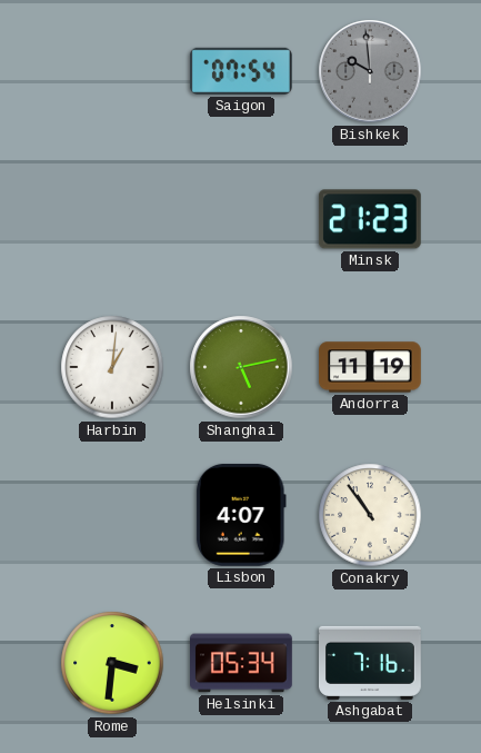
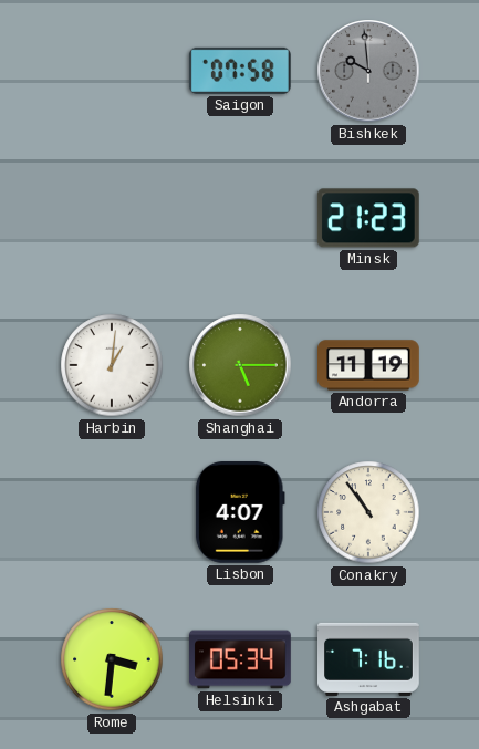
Saigon: 07:54 -> 07:58
Shanghai: 5:13 -> 5:15
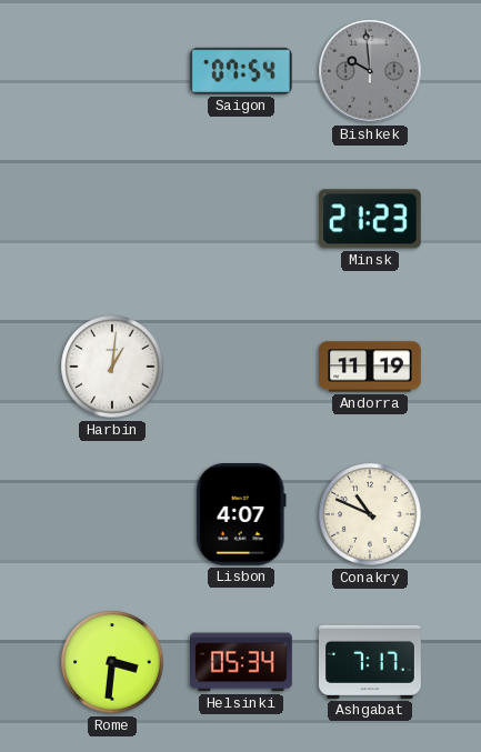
Saigon: 07:58 -> 07:54
Shanghai: 5:15 -> none
Conakry: 10:54 -> 10:49
Ashgabat: 7:16 -> 7:17
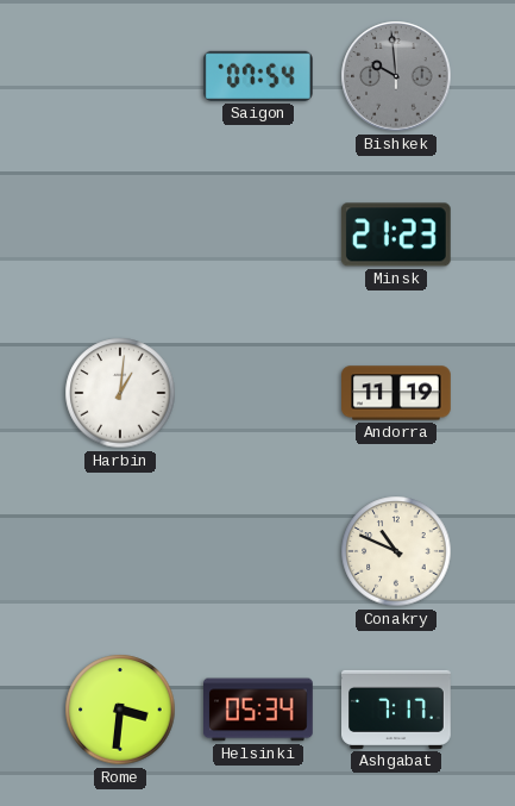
Lisbon: 4:07 -> none
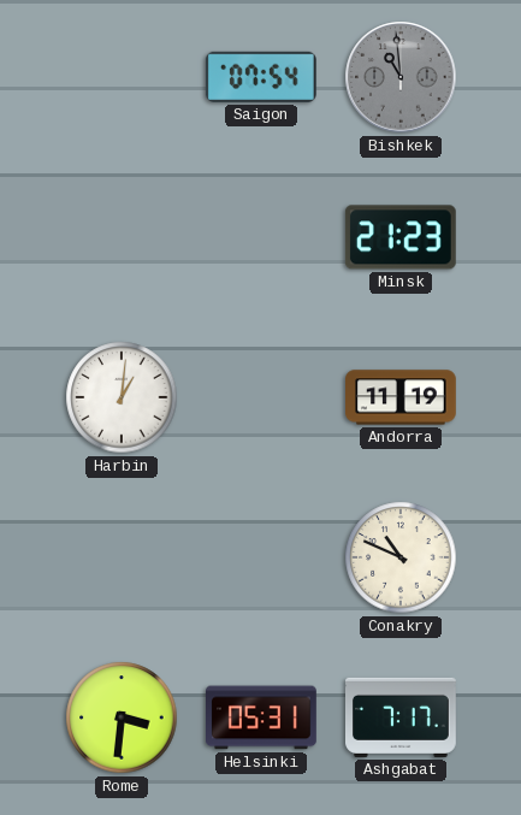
Bishkek: 9:59 -> 10:59
Helsinki: 05:34 -> 05:31
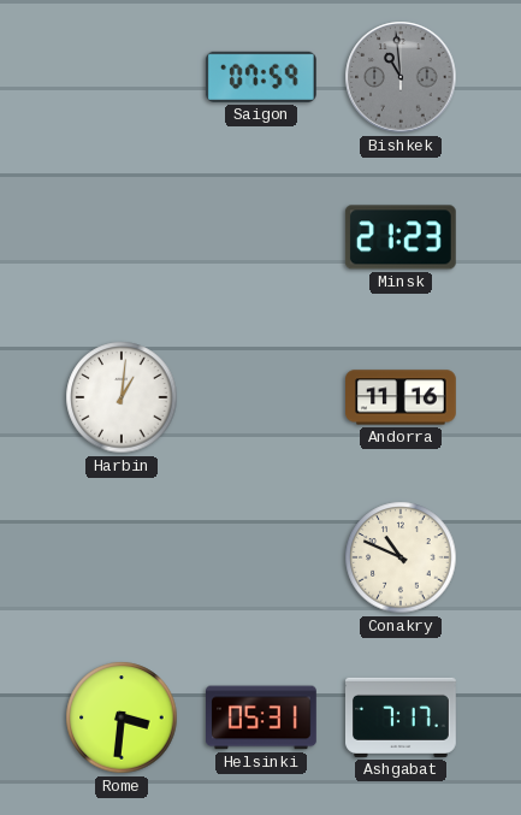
Saigon: 07:54 -> 07:59
Andorra: 11:19 -> 11:16
